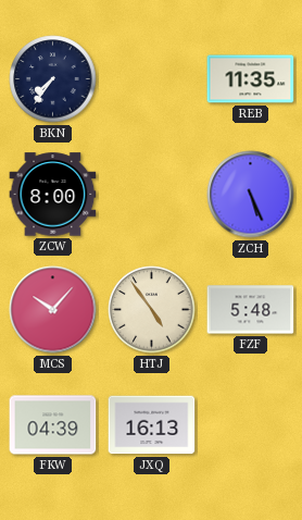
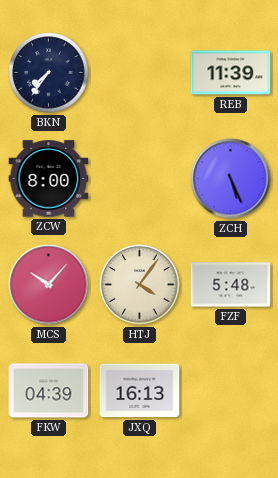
REB: 11:35 -> 11:39
HTJ: 4:54 -> 4:06
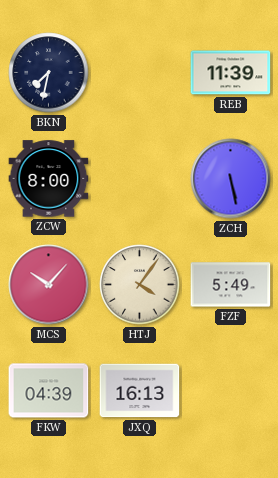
BKN: 7:36 -> 7:32
ZCH: 5:26 -> 5:28
FZF: 5:48 -> 5:49
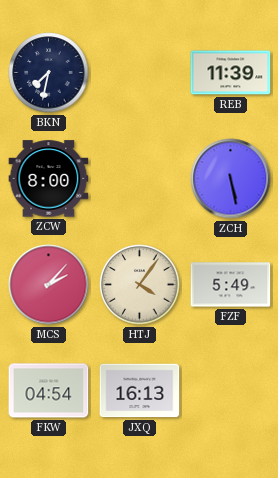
MCS: 10:07 -> 2:07
FKW: 04:39 -> 04:54
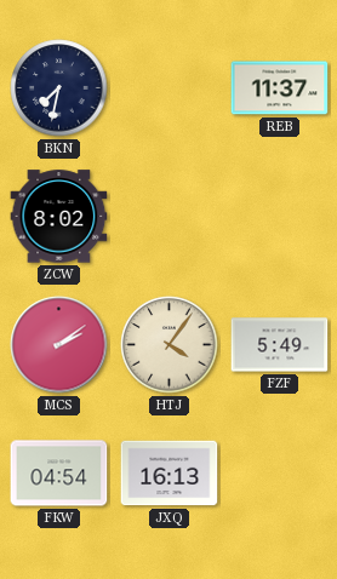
REB: 11:39 -> 11:37
ZCW: 8:00 -> 8:02
ZCH: 5:28 -> none
MCS: 2:07 -> 2:09
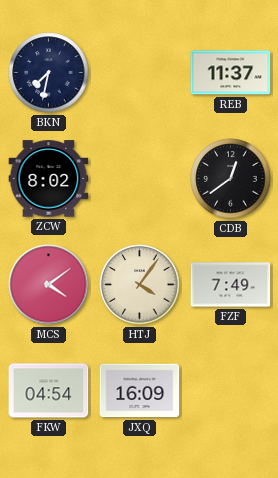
CDB: none -> 12:39
MCS: 2:09 -> 4:09
FZF: 5:49 -> 7:49
JXQ: 16:13 -> 16:09
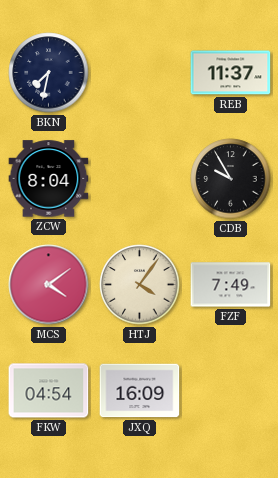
ZCW: 8:02 -> 8:04
CDB: 12:39 -> 9:55
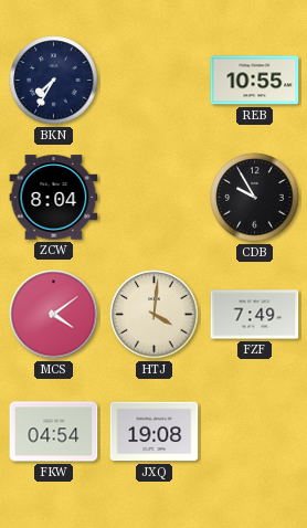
BKN: 7:32 -> 7:35
REB: 11:37 -> 10:55
HTJ: 4:06 -> 4:01
JXQ: 16:09 -> 19:08
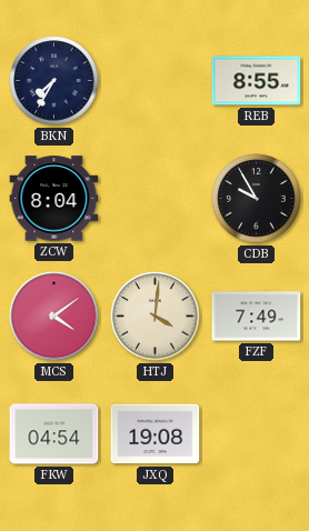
REB: 10:55 -> 8:55
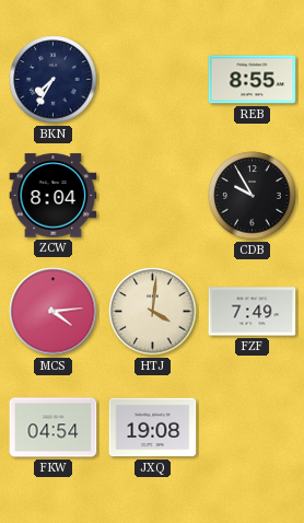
MCS: 4:09 -> 4:14
